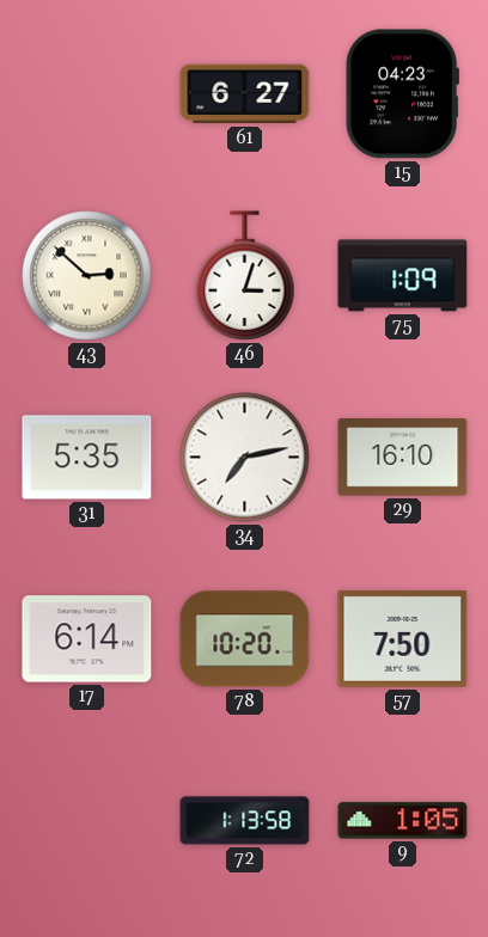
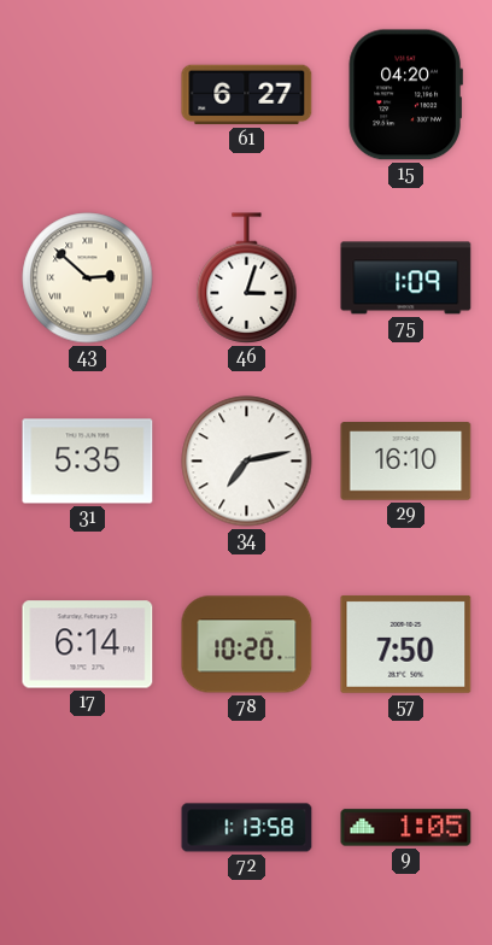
15: 04:23 -> 04:20
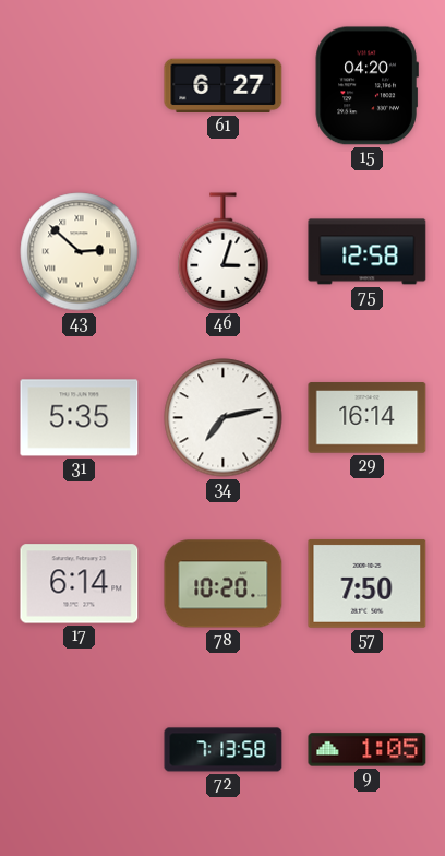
75: 1:09 -> 12:58
29: 16:10 -> 16:14
72: 1:13 -> 7:13
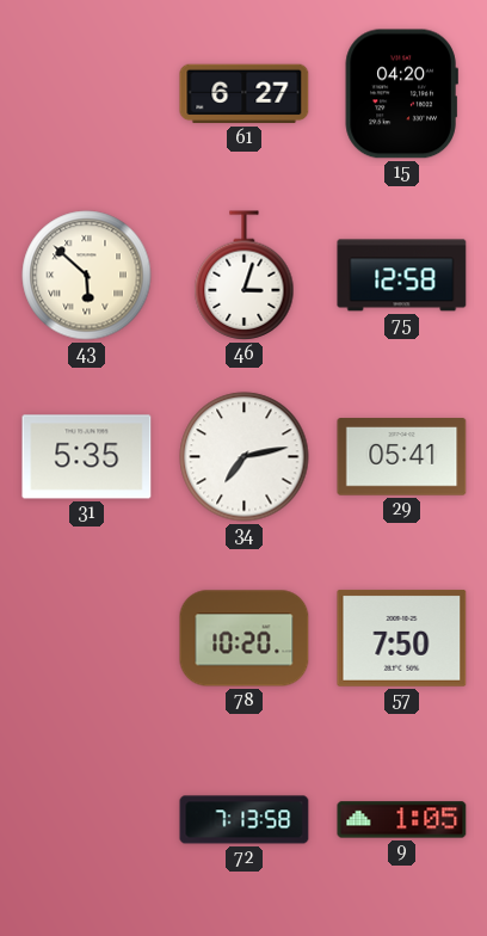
43: 2:52 -> 5:52
29: 16:14 -> 05:41
17: 6:14 -> none
